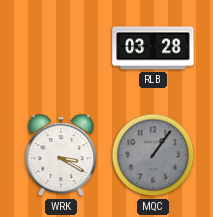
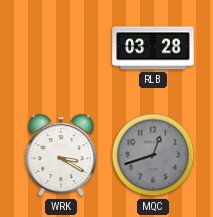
MQC: 1:06 -> 12:42
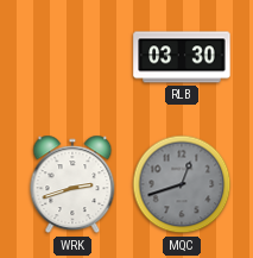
RLB: 03:28 -> 03:30
WRK: 3:20 -> 2:42
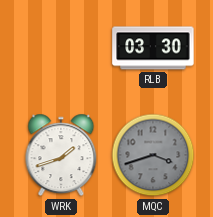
WRK: 2:42 -> 1:42
MQC: 12:42 -> 3:42
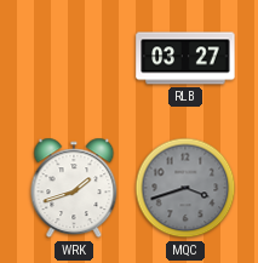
RLB: 03:30 -> 03:27
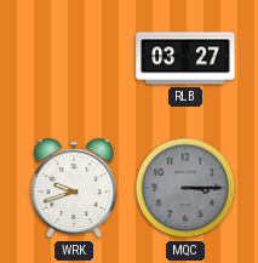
WRK: 1:42 -> 9:42
MQC: 3:42 -> 3:15
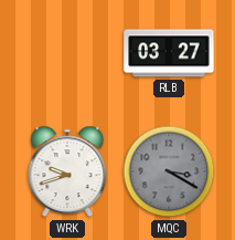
MQC: 3:15 -> 3:20
